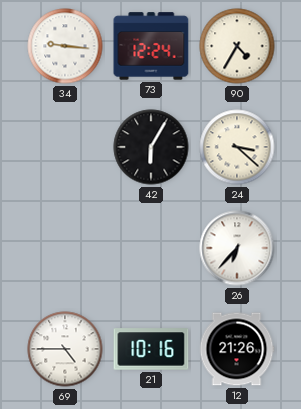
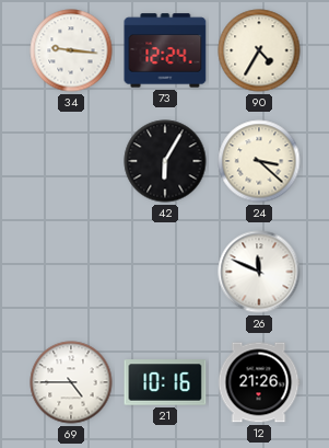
26: 6:37 -> 11:49
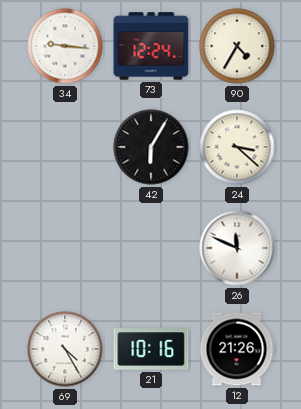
69: 4:45 -> 4:25
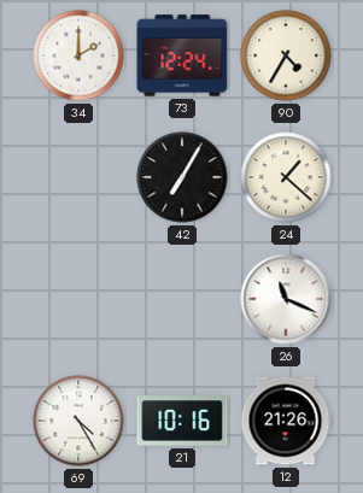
34: 9:16 -> 2:00
42: 6:05 -> 7:05
24: 3:22 -> 1:22
26: 11:49 -> 11:19
